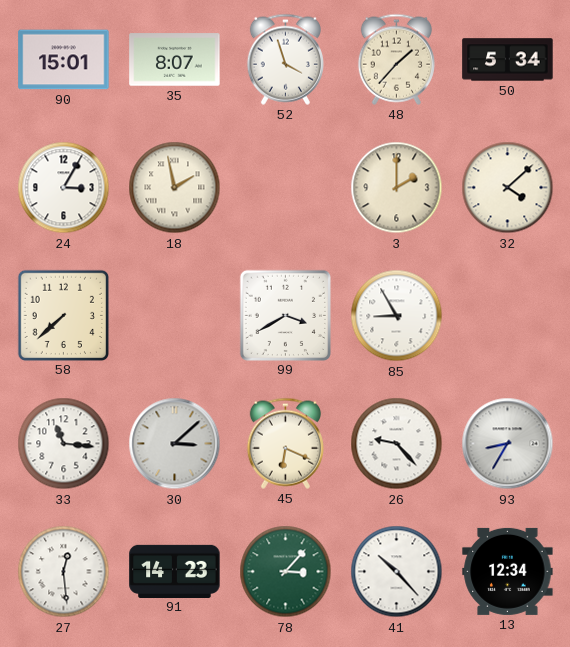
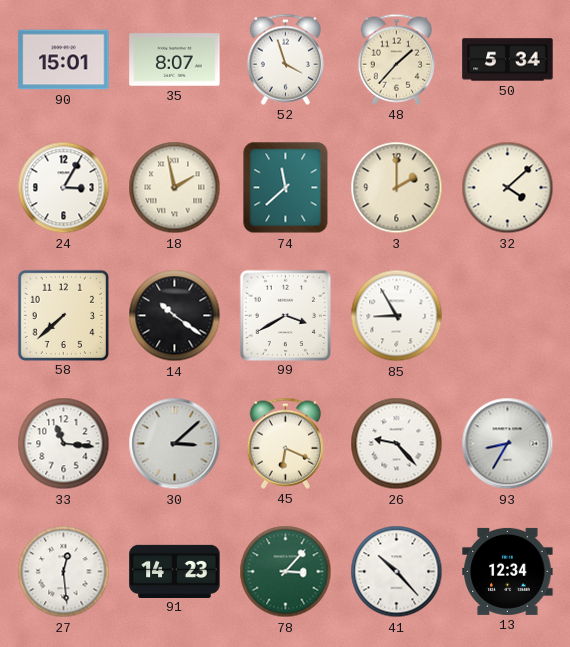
74: none -> 11:38
14: none -> 10:21
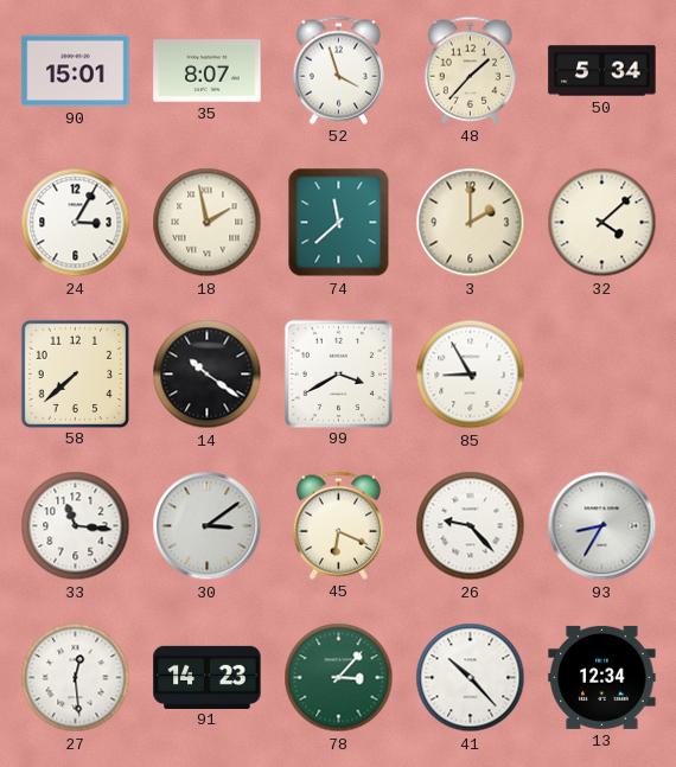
30: 3:08 -> 3:09
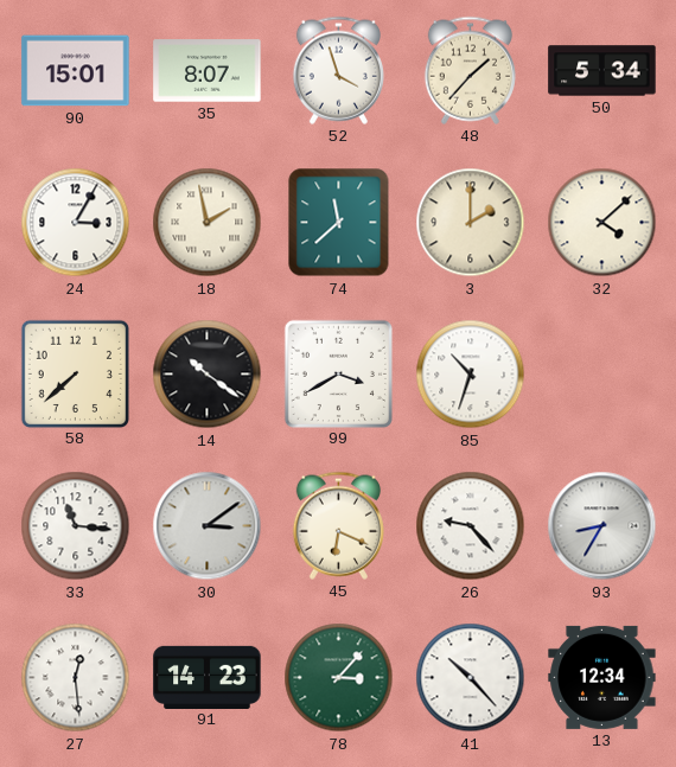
85: 8:55 -> 10:33
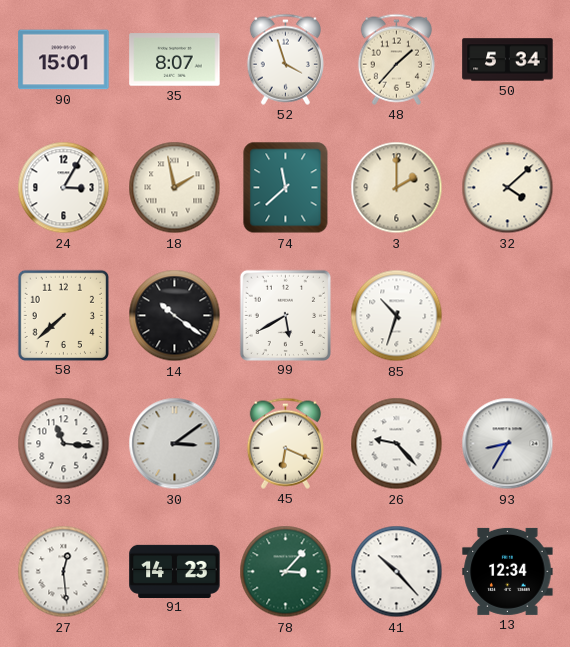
99: 3:40 -> 5:40
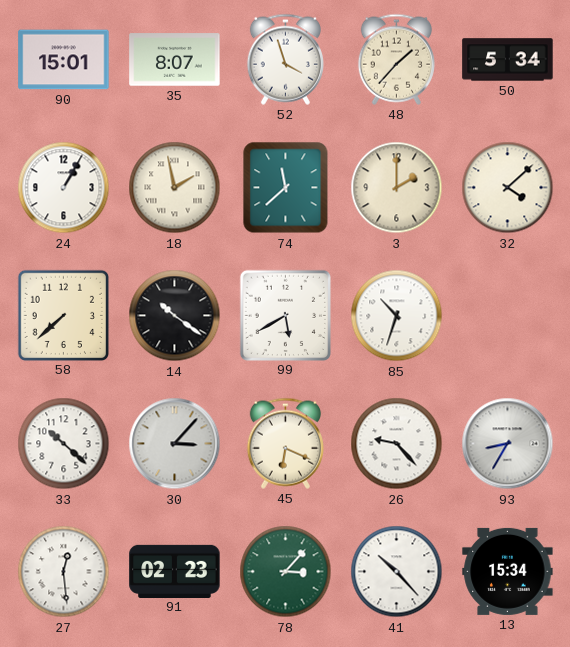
24: 3:05 -> 1:05
33: 11:16 -> 10:22
30: 3:09 -> 3:07
91: 14:23 -> 02:23
13: 12:34 -> 15:34
